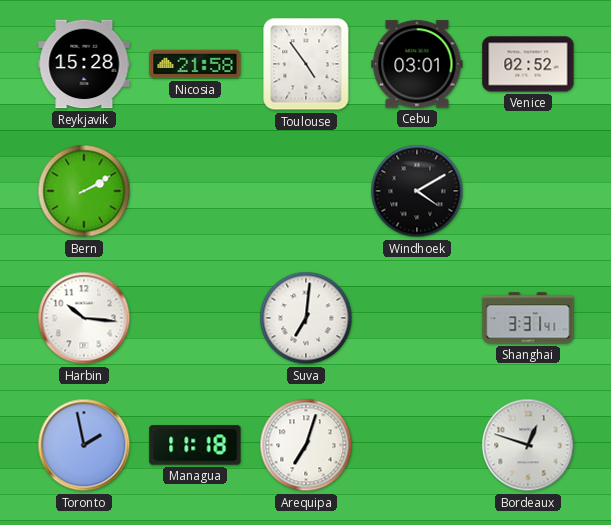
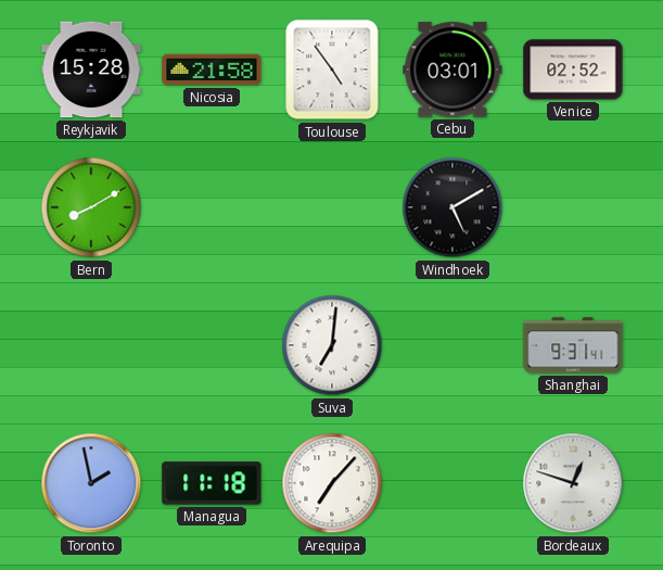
Bern: 2:10 -> 8:10
Windhoek: 4:10 -> 5:10
Harbin: 10:16 -> none
Shanghai: 3:31 -> 9:31
Arequipa: 7:03 -> 7:07
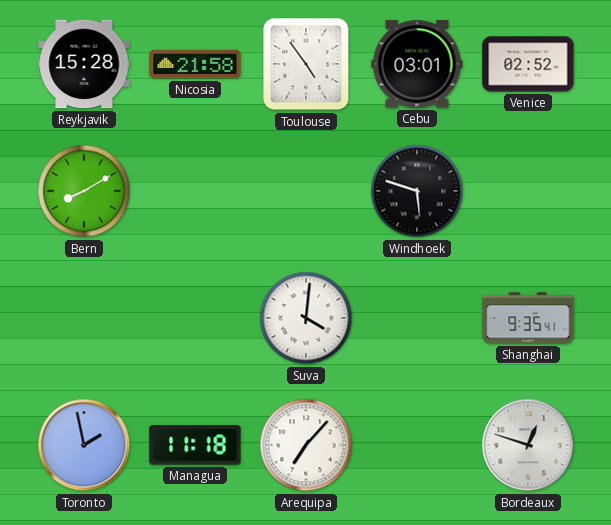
Windhoek: 5:10 -> 5:48
Suva: 7:01 -> 4:01
Shanghai: 9:31 -> 9:35
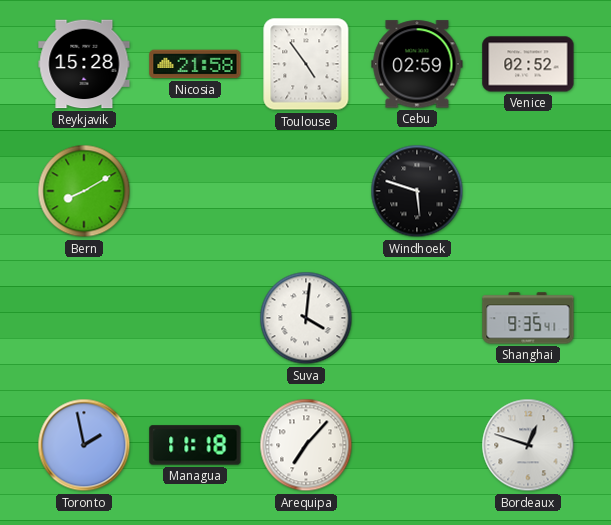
Cebu: 03:01 -> 02:59
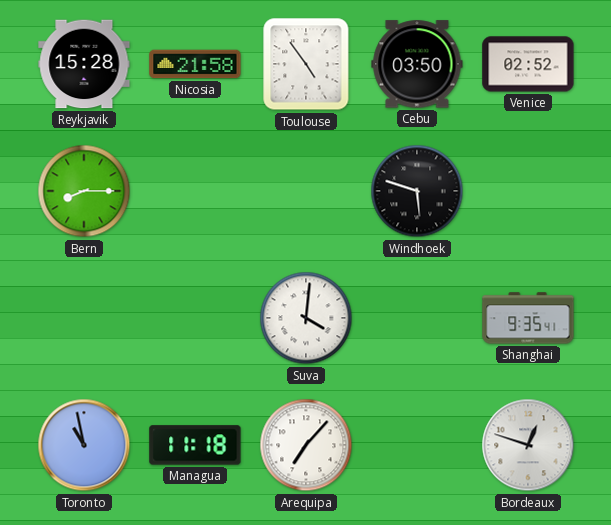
Cebu: 02:59 -> 03:50
Bern: 8:10 -> 8:15
Toronto: 1:58 -> 10:58
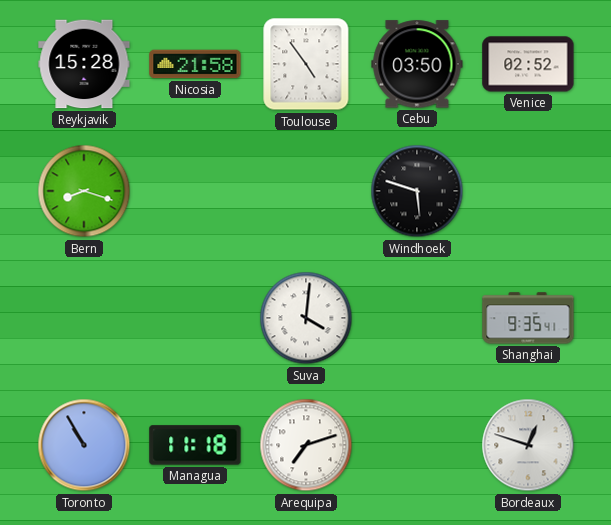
Bern: 8:15 -> 8:18
Toronto: 10:58 -> 10:55
Arequipa: 7:07 -> 7:12
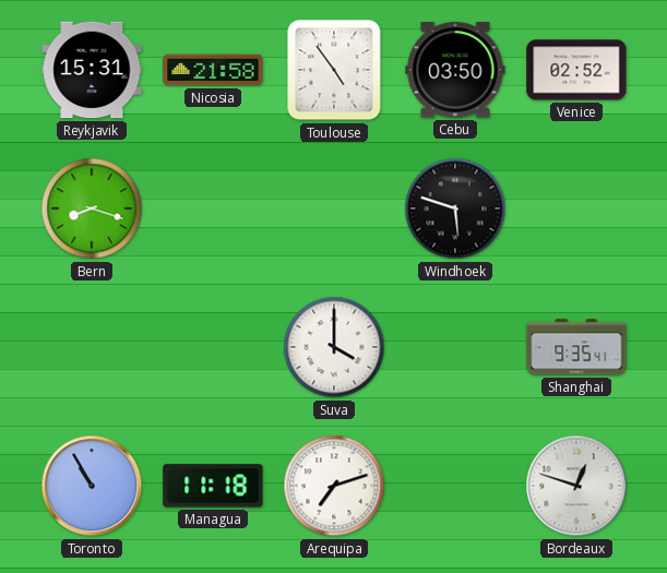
Reykjavik: 15:28 -> 15:31
Suva: 4:01 -> 4:00
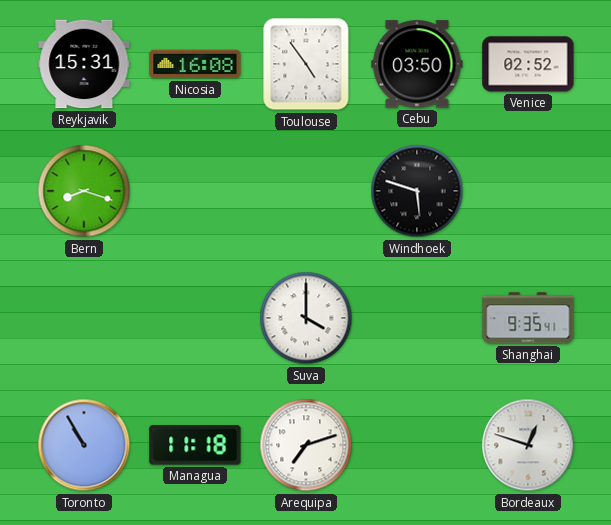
Nicosia: 21:58 -> 16:08
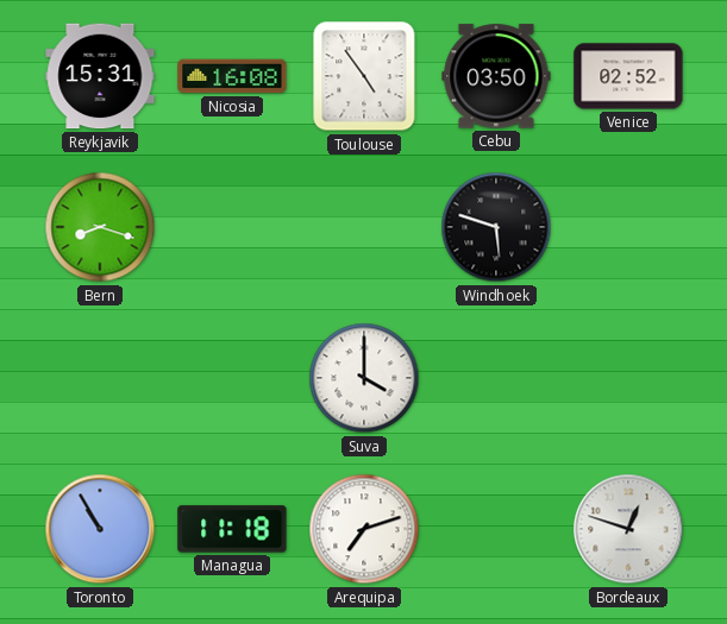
Shanghai: 9:35 -> none
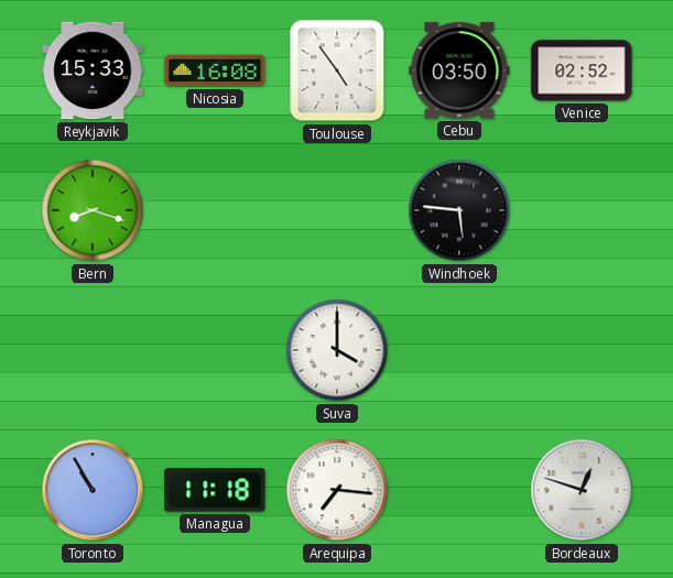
Reykjavik: 15:31 -> 15:33
Windhoek: 5:48 -> 5:46
Arequipa: 7:12 -> 7:16
